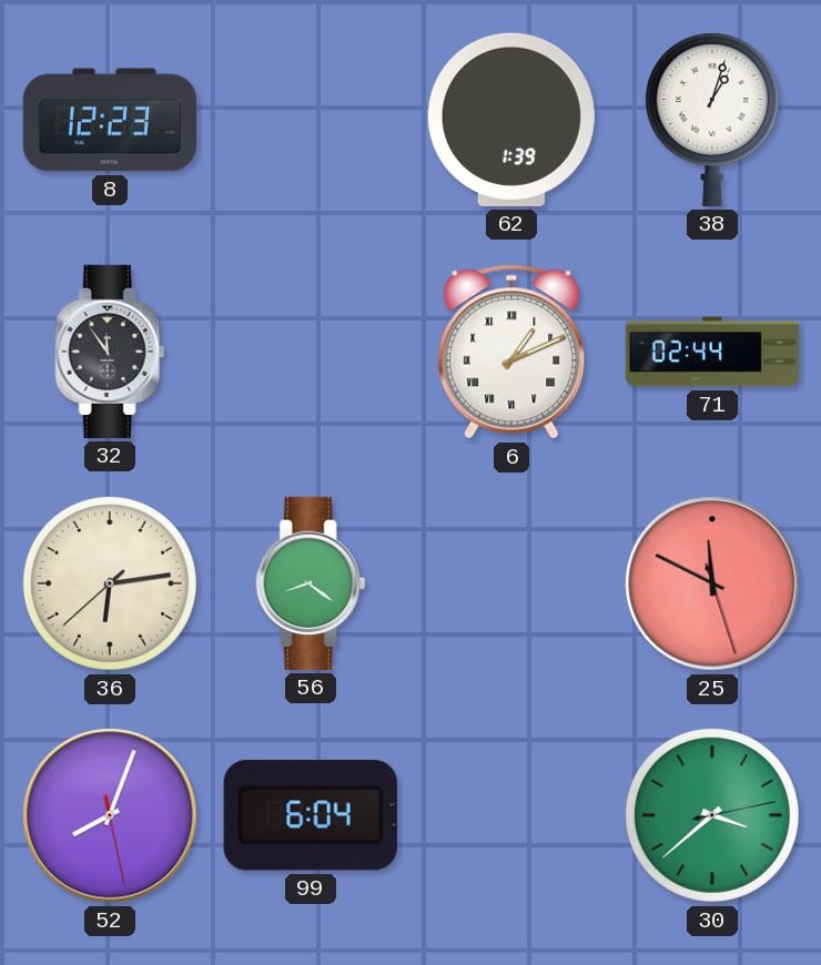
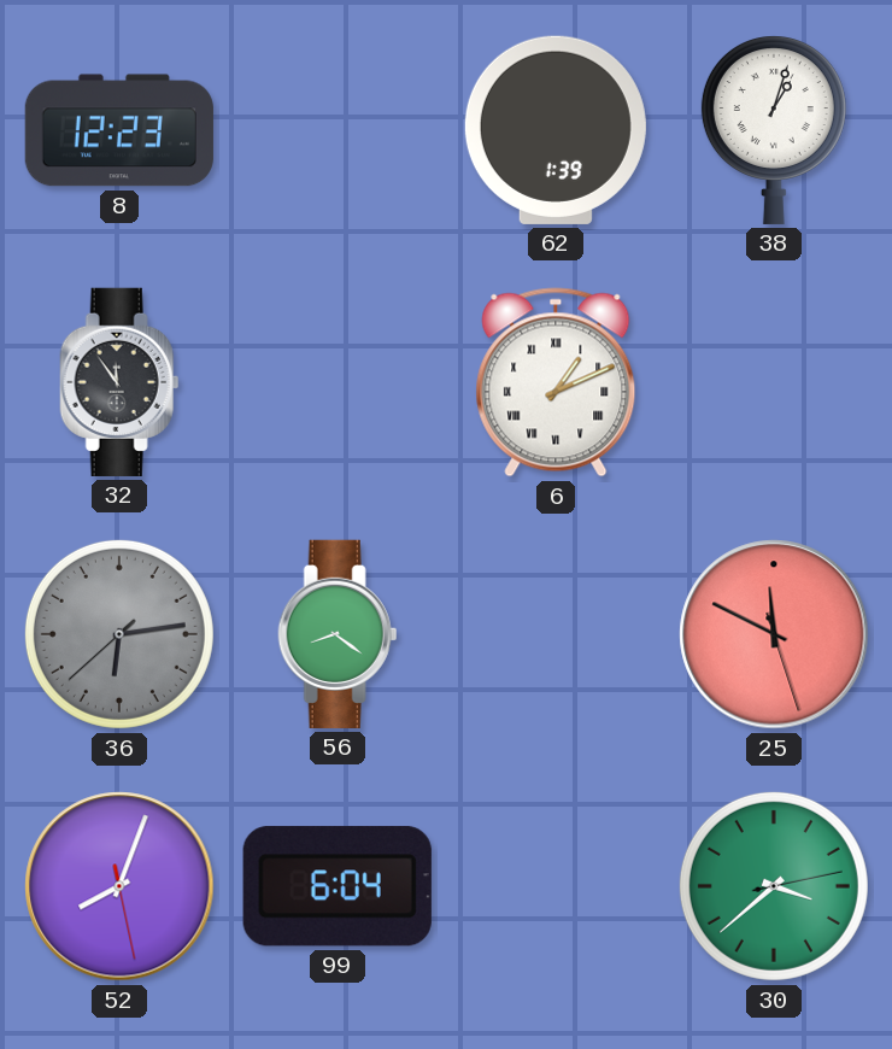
71: 02:44 -> none
36 dial: cream -> grey
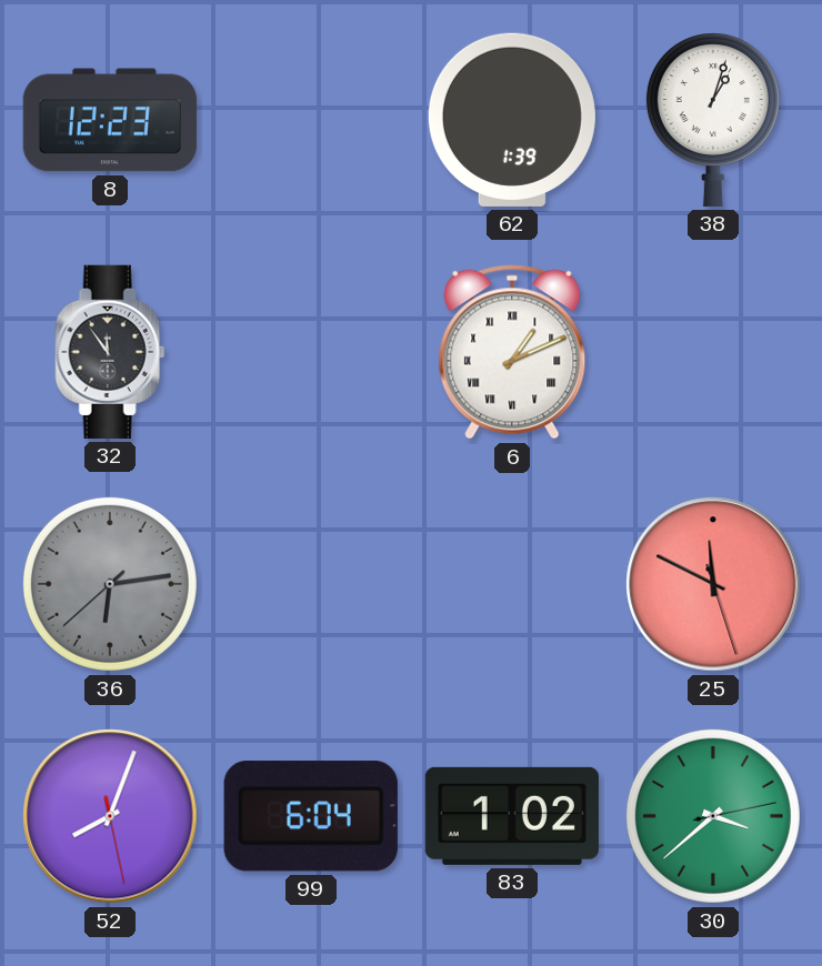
56: 8:21 -> none
83: none -> 1:02
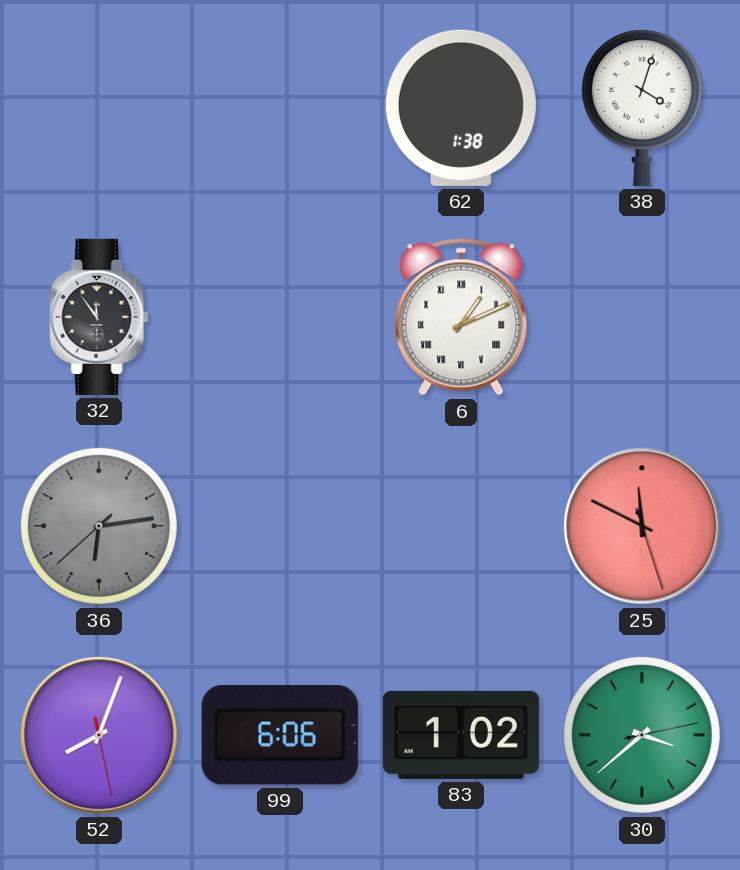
8: 12:23 -> none
62: 1:39 -> 1:38
38: 1:03 -> 4:03
99: 6:04 -> 6:06
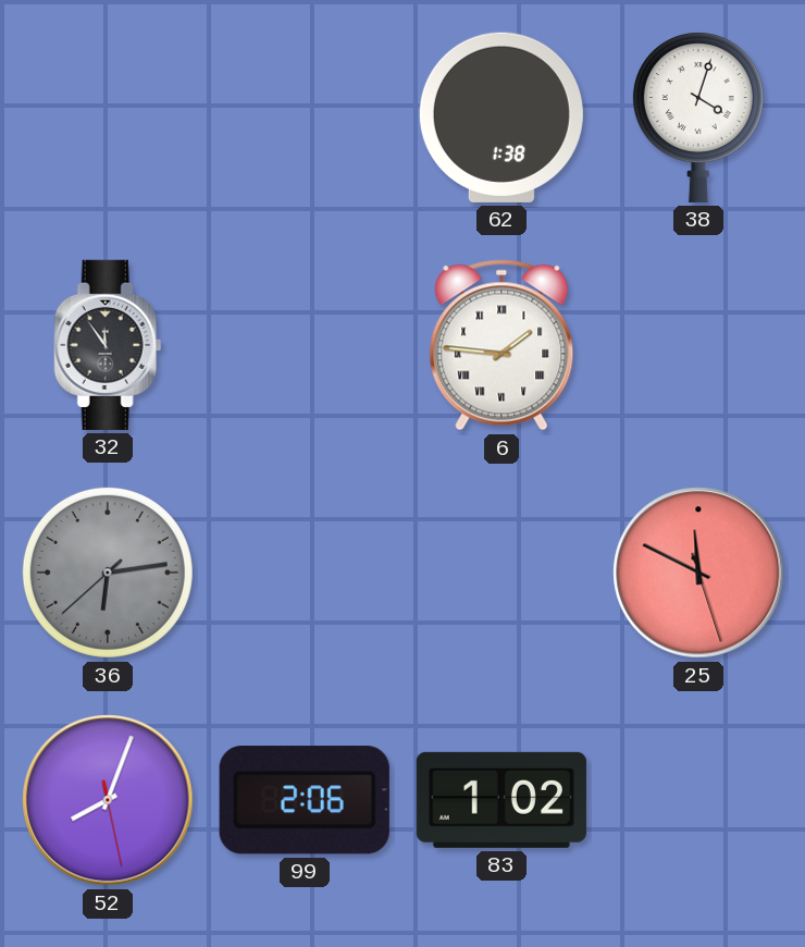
6: 1:11 -> 1:46
99: 6:06 -> 2:06
30: 3:38 -> none
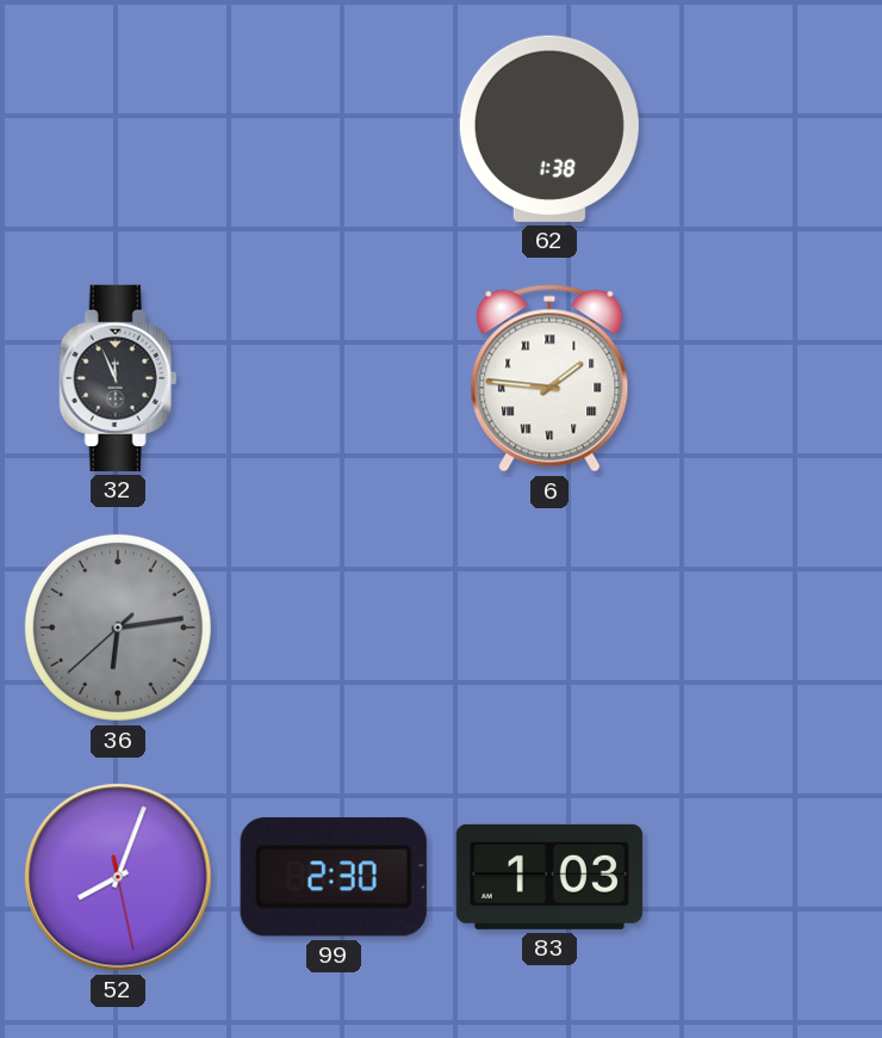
38: 4:03 -> none
32: 11:54 -> 11:56
25: 11:49 -> none
99: 2:06 -> 2:30
83: 1:02 -> 1:03
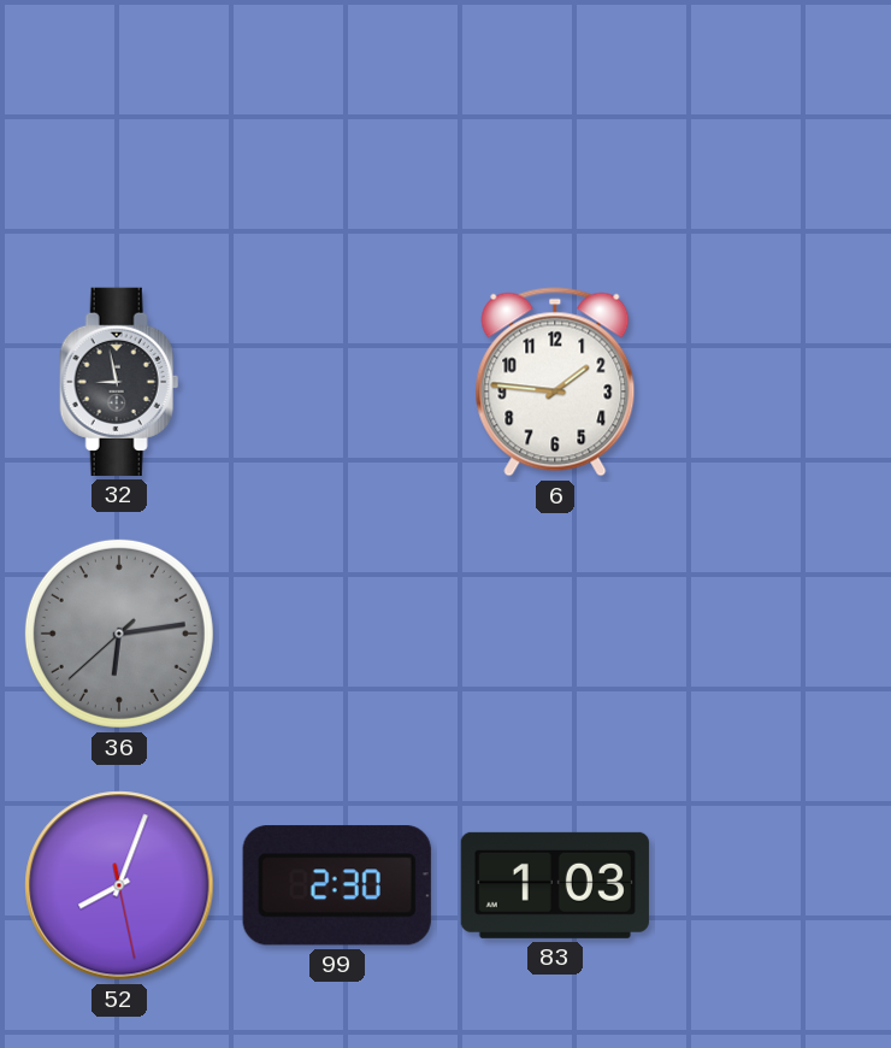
62: 1:38 -> none
32: 11:56 -> 8:58
6 numerals: Roman -> Arabic
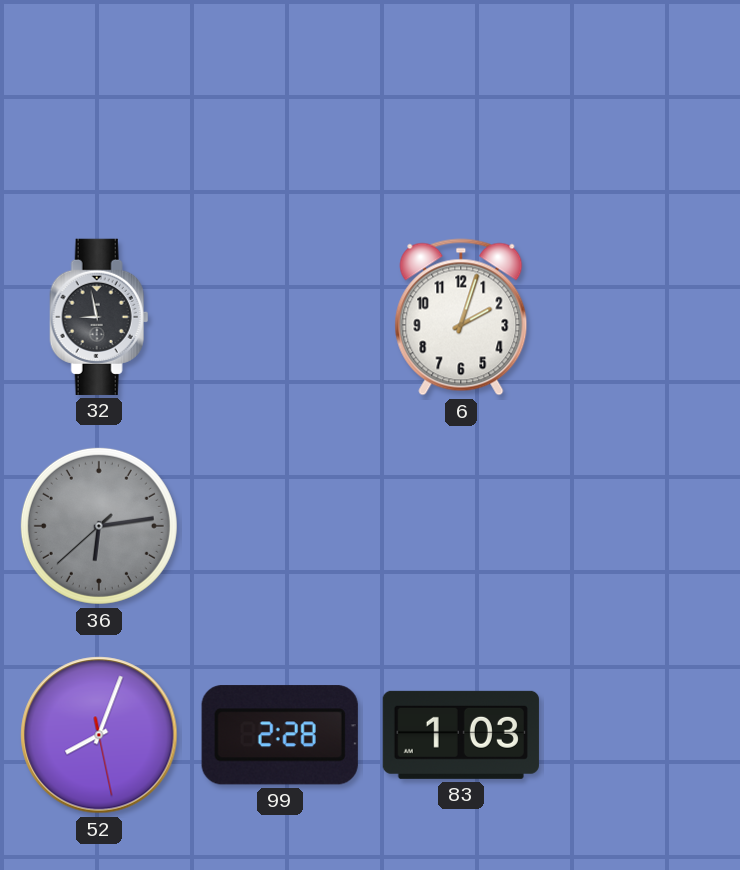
6: 1:46 -> 2:03
99: 2:30 -> 2:28
